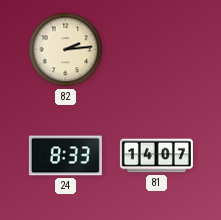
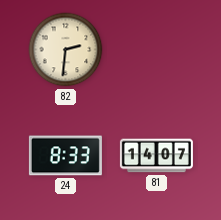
82: 2:14 -> 2:31
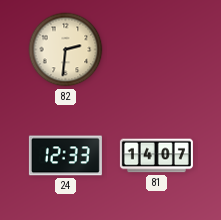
24: 8:33 -> 12:33
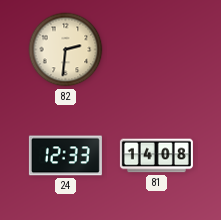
81: 14:07 -> 14:08
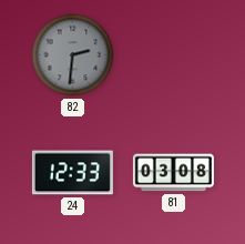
82 dial: cream -> grey
81: 14:08 -> 03:08
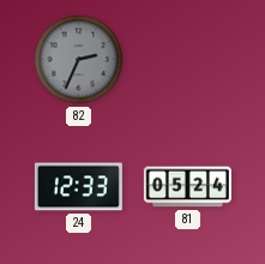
82: 2:31 -> 2:34
81: 03:08 -> 05:24
